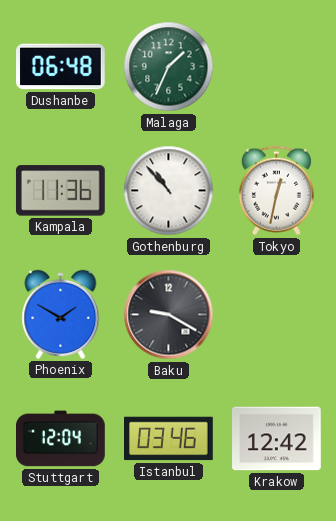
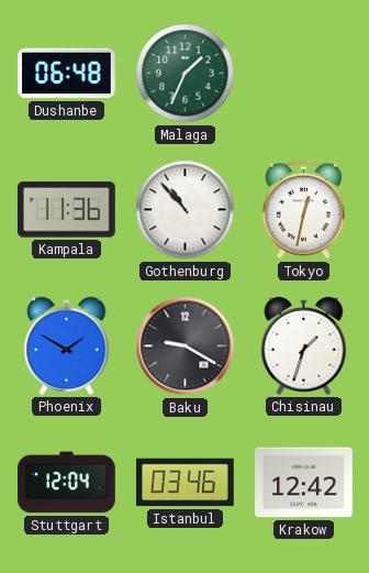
Chisinau: none -> 1:33
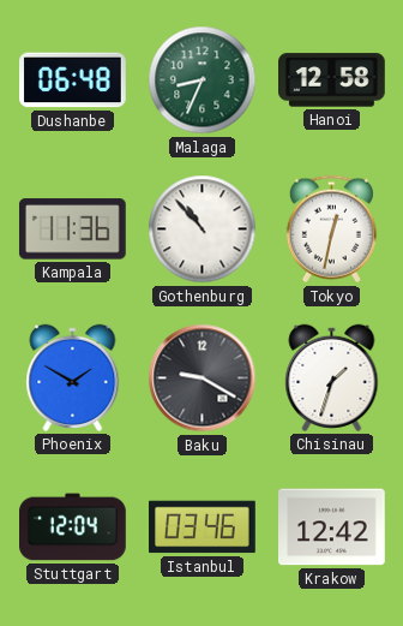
Malaga: 1:34 -> 8:34
Hanoi: none -> 12:58
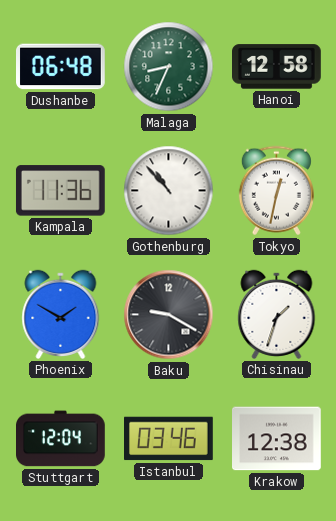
Krakow: 12:42 -> 12:38
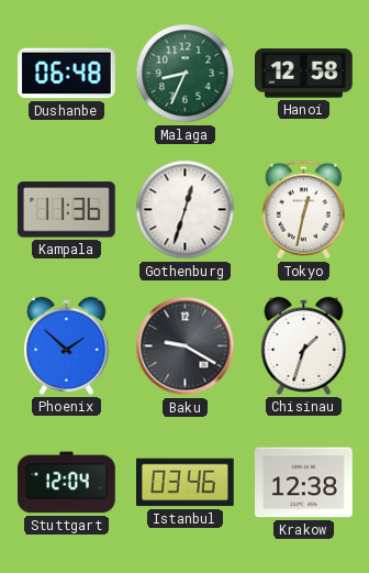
Gothenburg: 10:53 -> 12:33
Phoenix: 1:50 -> 1:52
